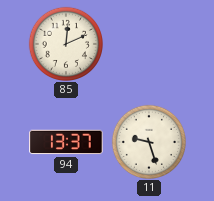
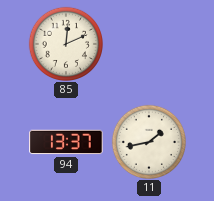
11: 9:27 -> 1:43
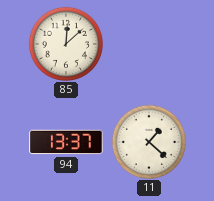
85: 12:11 -> 12:08
11: 1:43 -> 1:22
